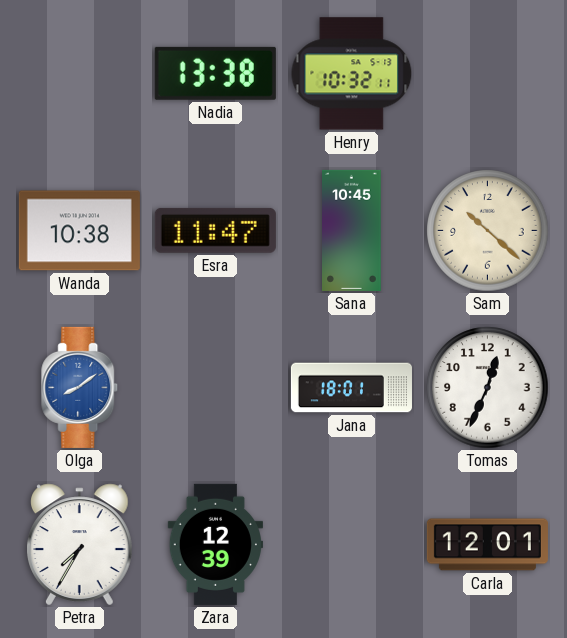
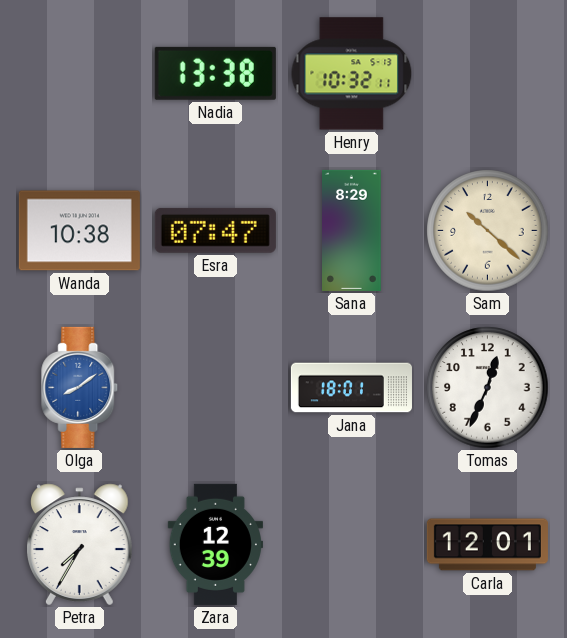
Esra: 11:47 -> 07:47
Sana: 10:45 -> 8:29
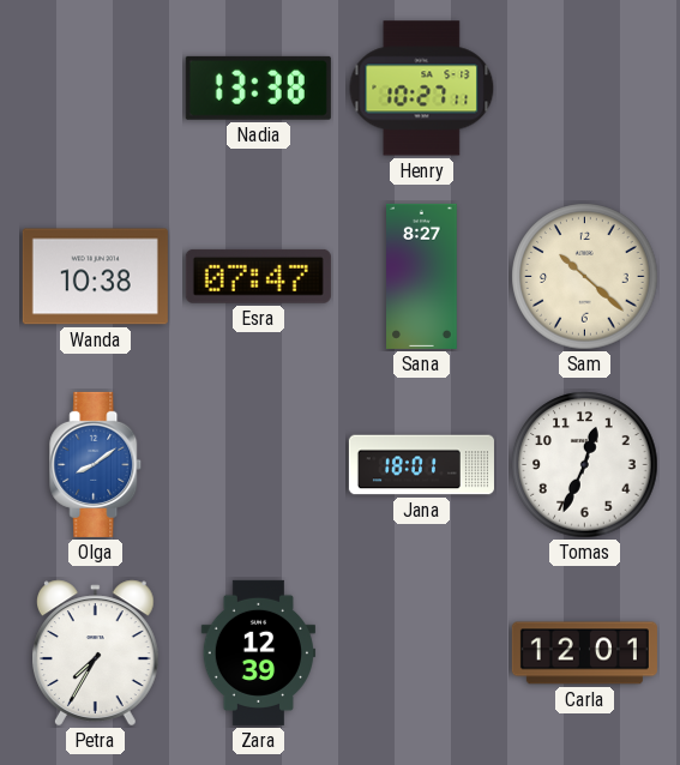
Henry: 10:32 -> 10:27
Sana: 8:29 -> 8:27
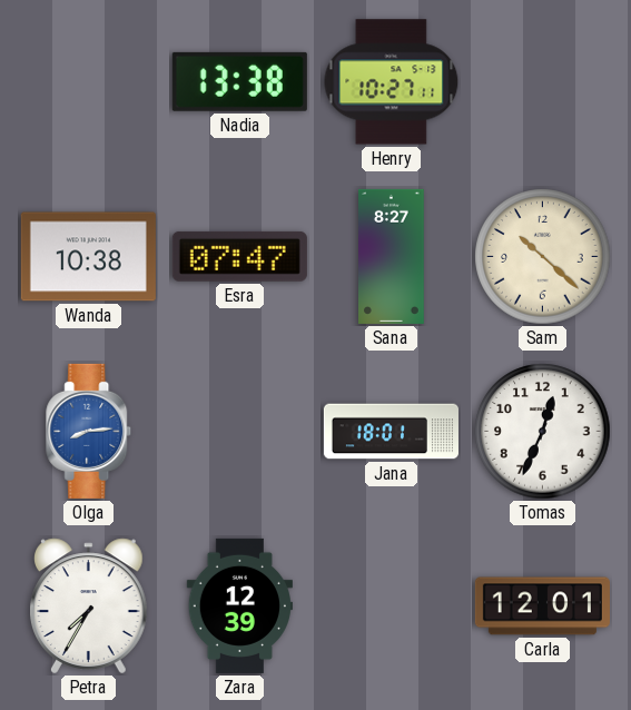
Olga: 8:09 -> 8:14
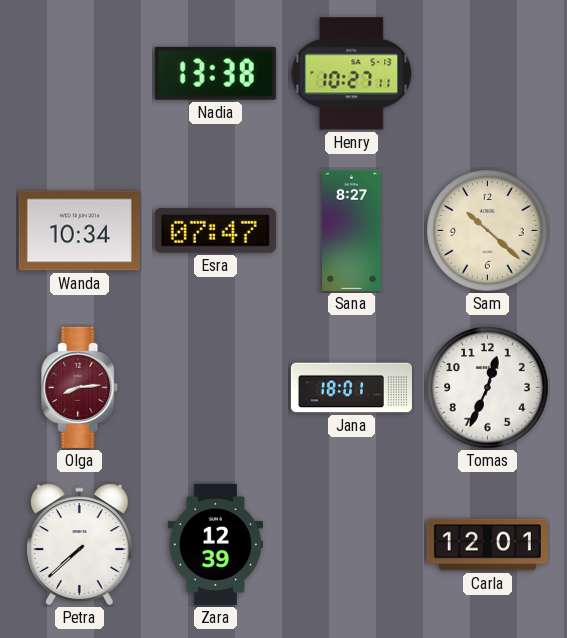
Wanda: 10:38 -> 10:34
Olga dial: blue -> burgundy
Petra: 7:35 -> 7:38
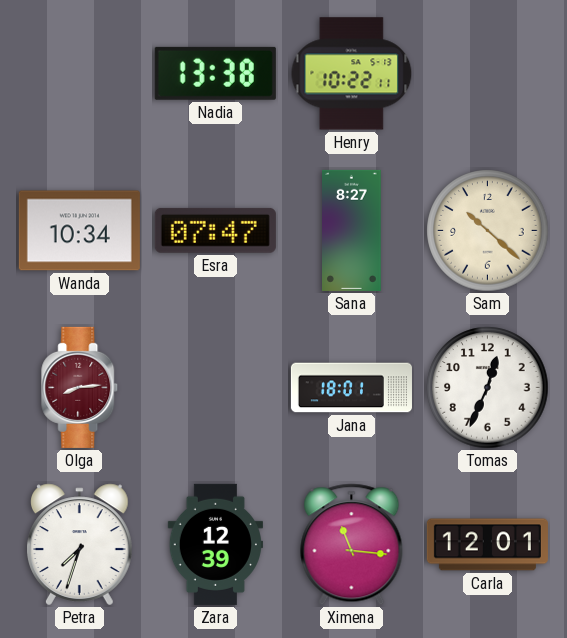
Henry: 10:27 -> 10:22
Petra: 7:38 -> 7:33
Ximena: none -> 11:16
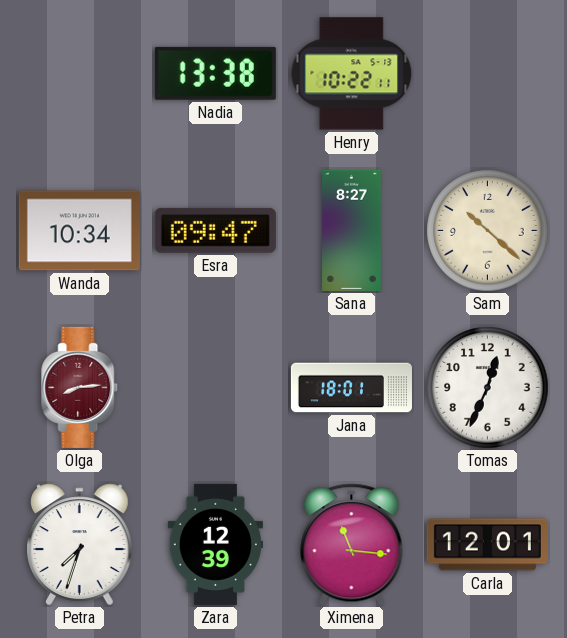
Esra: 07:47 -> 09:47
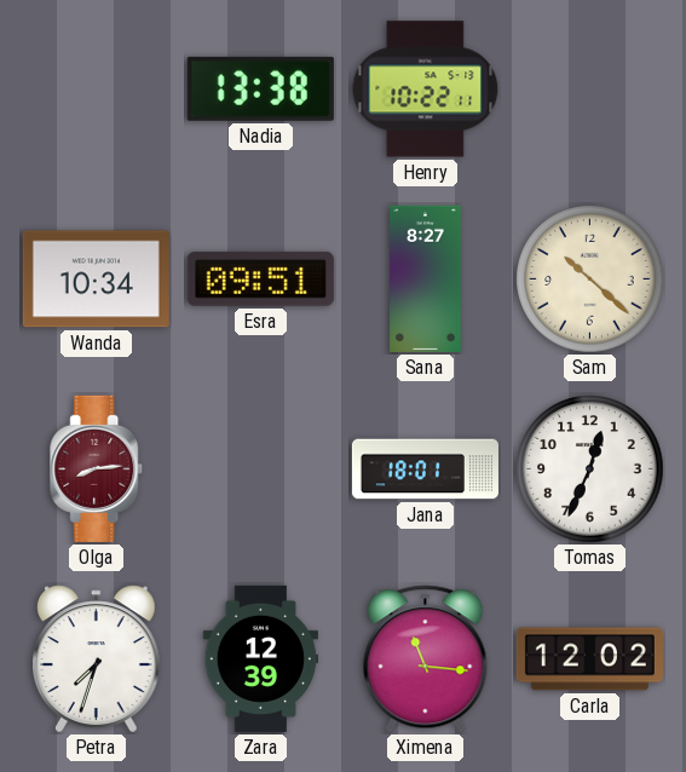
Esra: 09:47 -> 09:51
Carla: 12:01 -> 12:02
